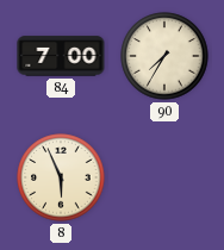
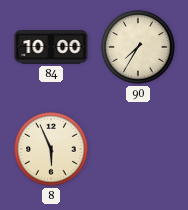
84: 7:00 -> 10:00
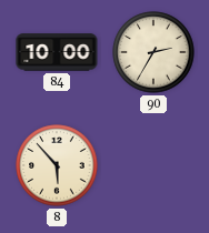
90: 7:35 -> 2:35
8: 5:56 -> 5:53
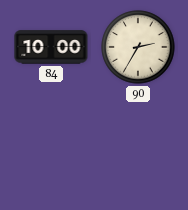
8: 5:53 -> none
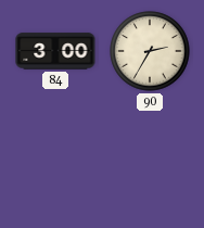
84: 10:00 -> 3:00
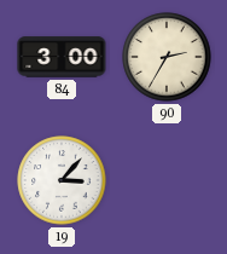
19: none -> 3:07
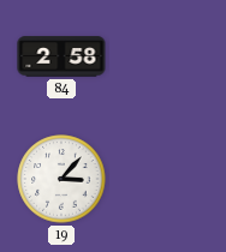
84: 3:00 -> 2:58
90: 2:35 -> none
